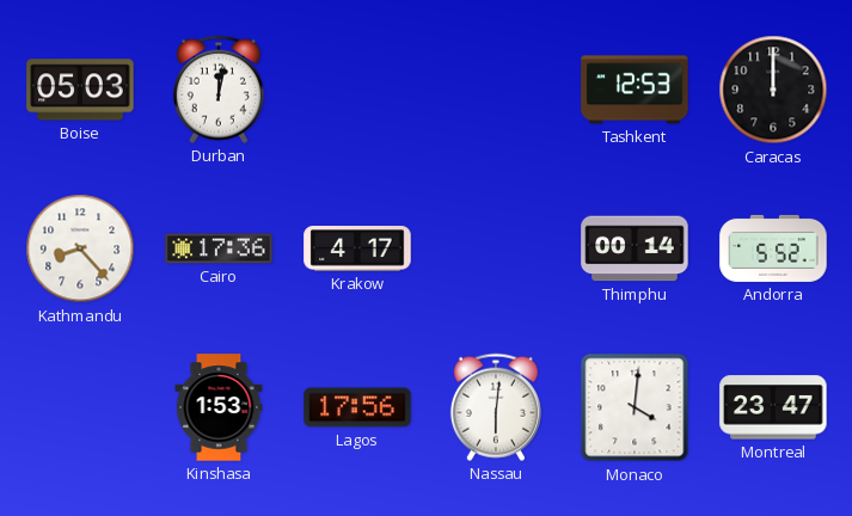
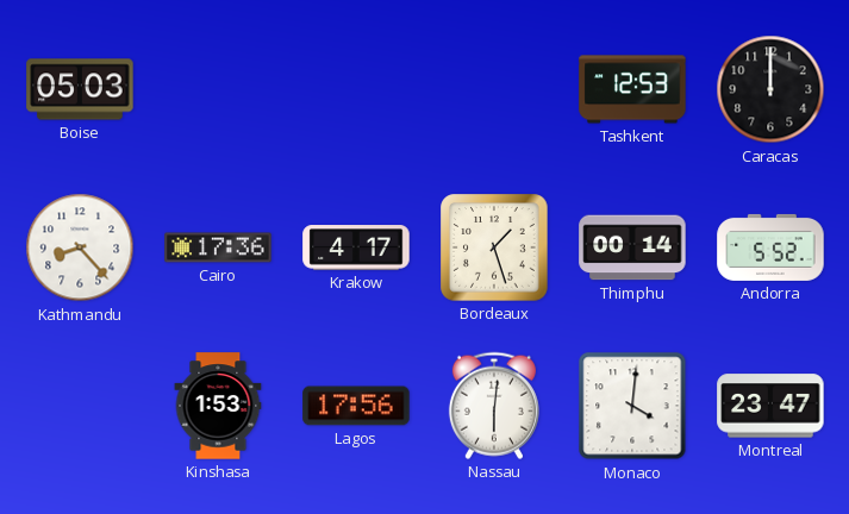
Durban: 12:02 -> none
Bordeaux: none -> 1:27
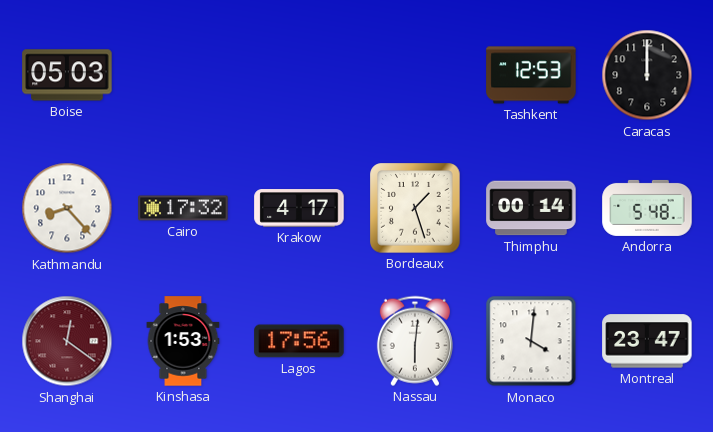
Cairo: 17:36 -> 17:32
Andorra: 5:52 -> 5:48
Shanghai: none -> 12:21
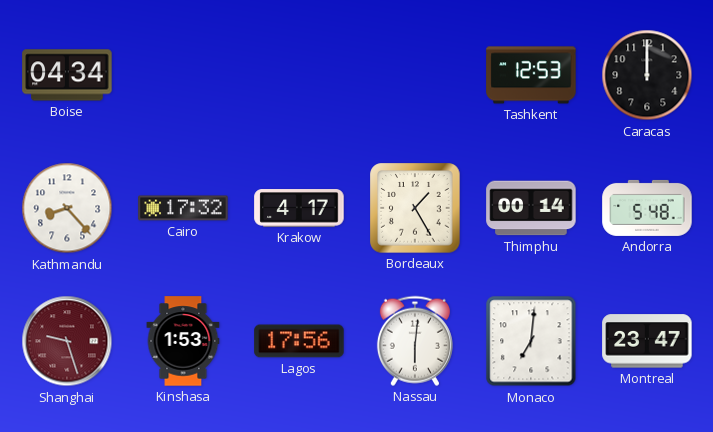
Boise: 05:03 -> 04:34
Bordeaux: 1:27 -> 1:25
Shanghai: 12:21 -> 9:27
Monaco: 4:01 -> 7:01
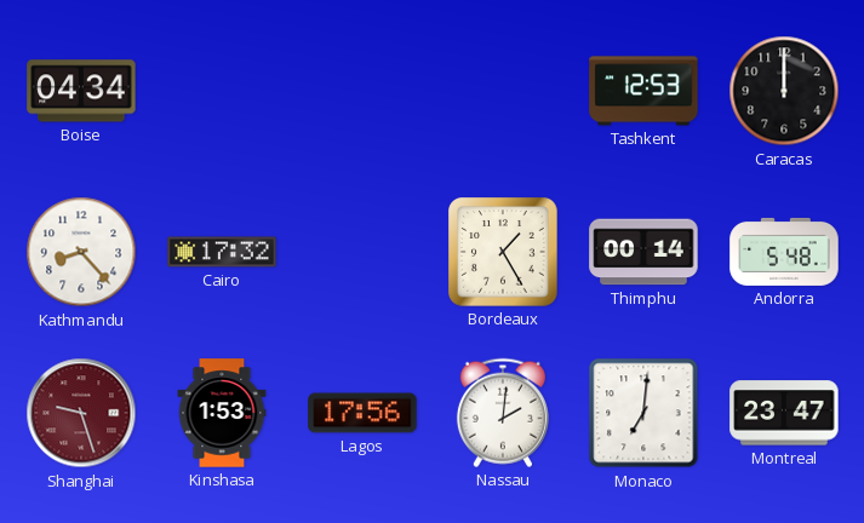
Krakow: 4:17 -> none
Nassau: 6:01 -> 2:01
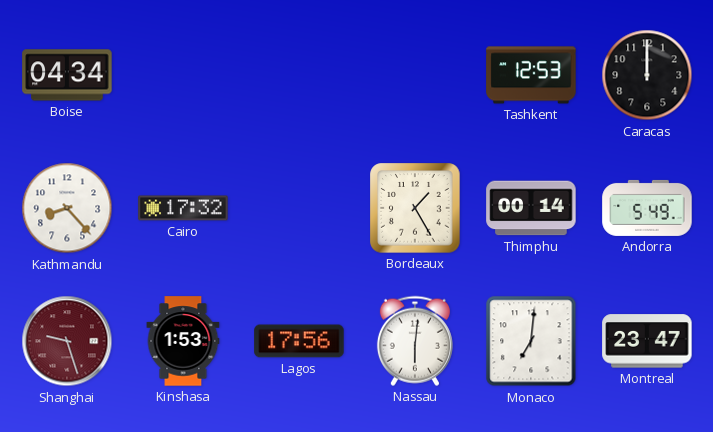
Andorra: 5:48 -> 5:49
Nassau: 2:01 -> 6:01
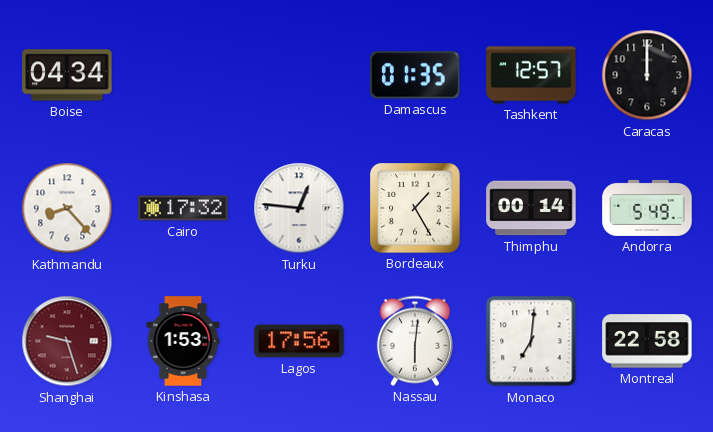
Damascus: none -> 01:35
Tashkent: 12:53 -> 12:57
Turku: none -> 12:46
Montreal: 23:47 -> 22:58
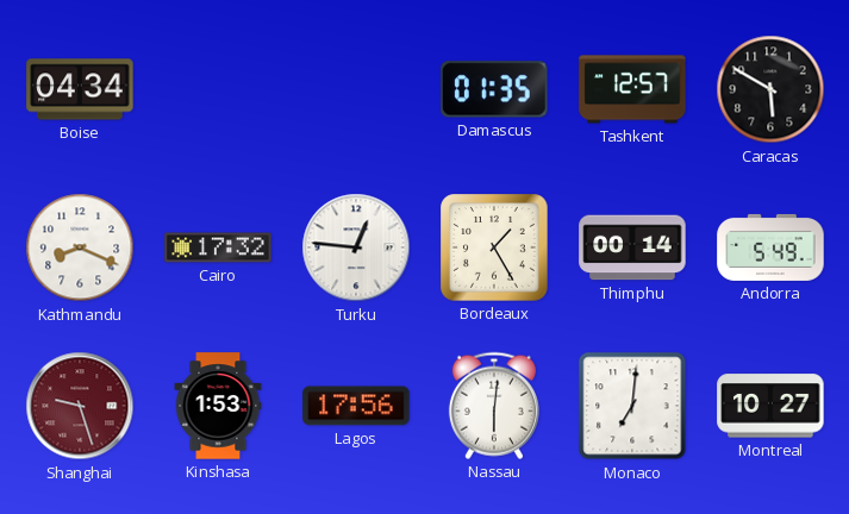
Caracas: 12:00 -> 5:50
Kathmandu: 8:23 -> 8:19
Montreal: 22:58 -> 10:27
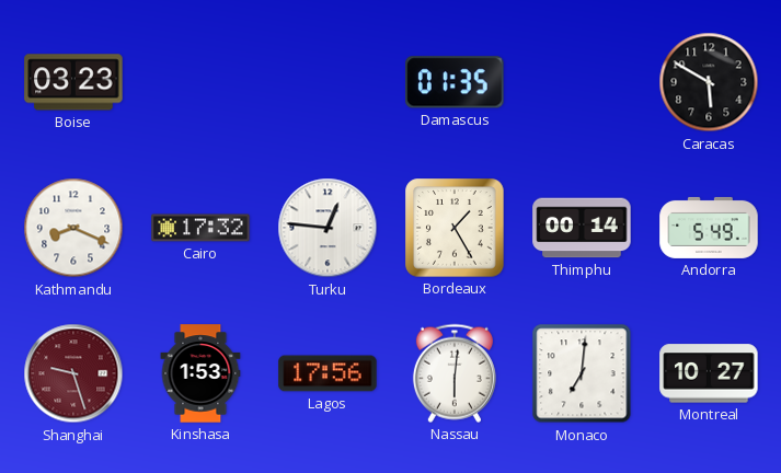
Boise: 04:34 -> 03:23
Tashkent: 12:57 -> none
